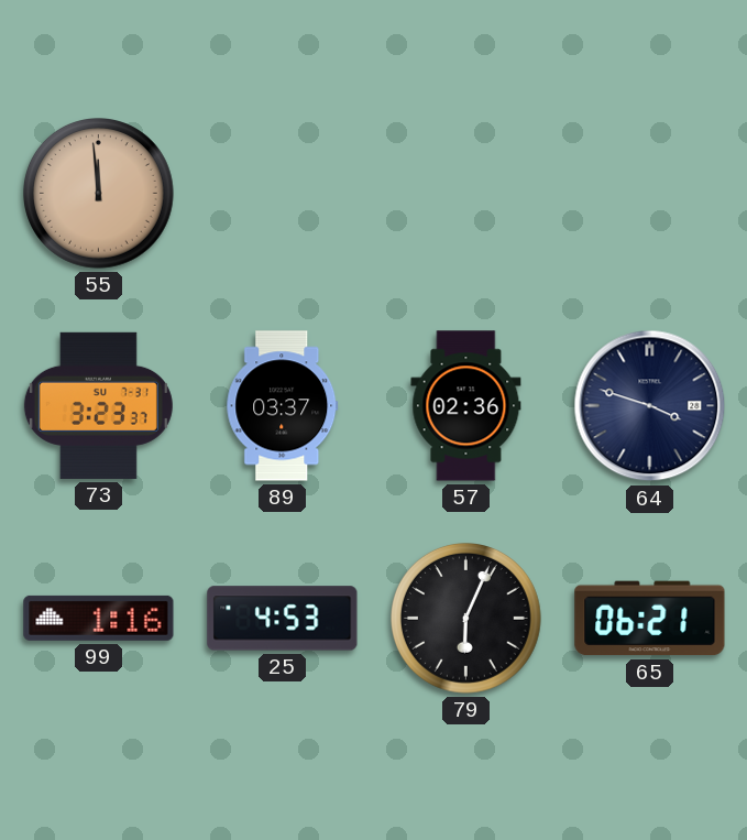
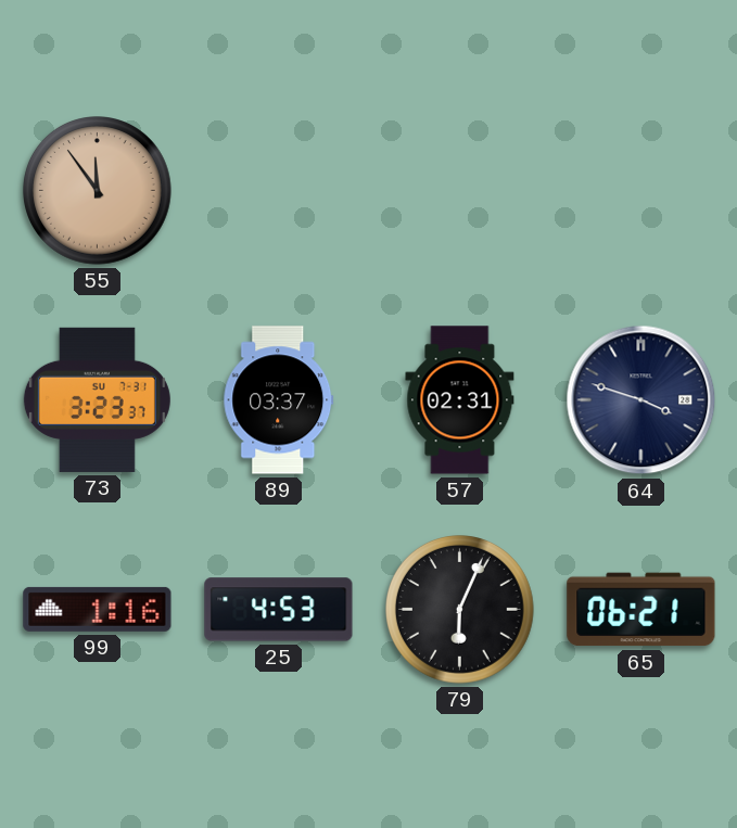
55: 11:59 -> 11:54
57: 02:36 -> 02:31
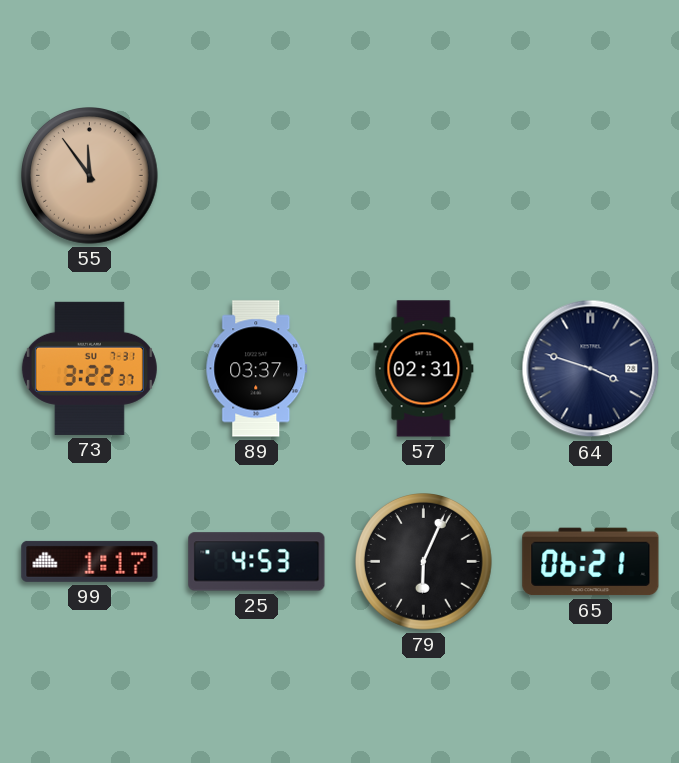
73: 3:23 -> 3:22
99: 1:16 -> 1:17
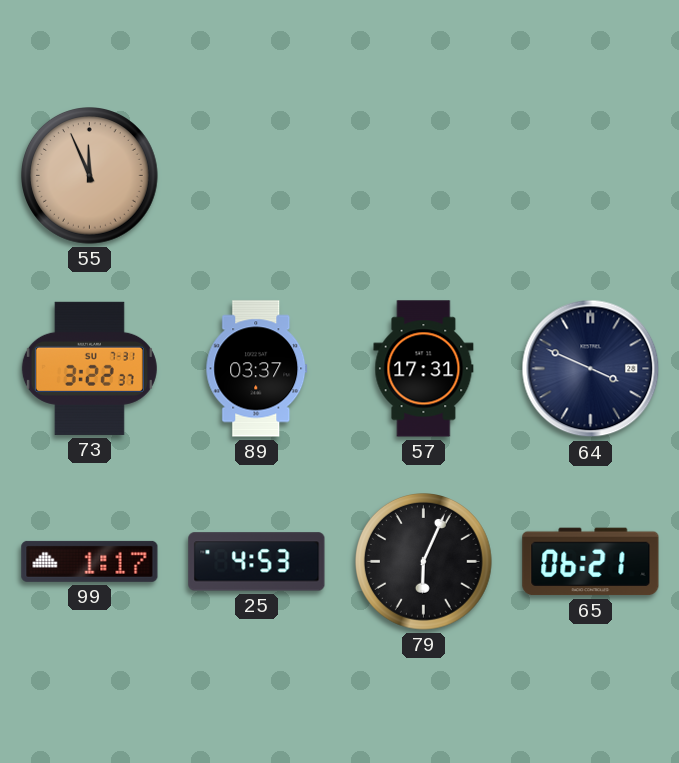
55: 11:54 -> 11:56
57: 02:31 -> 17:31
64: 3:48 -> 3:49
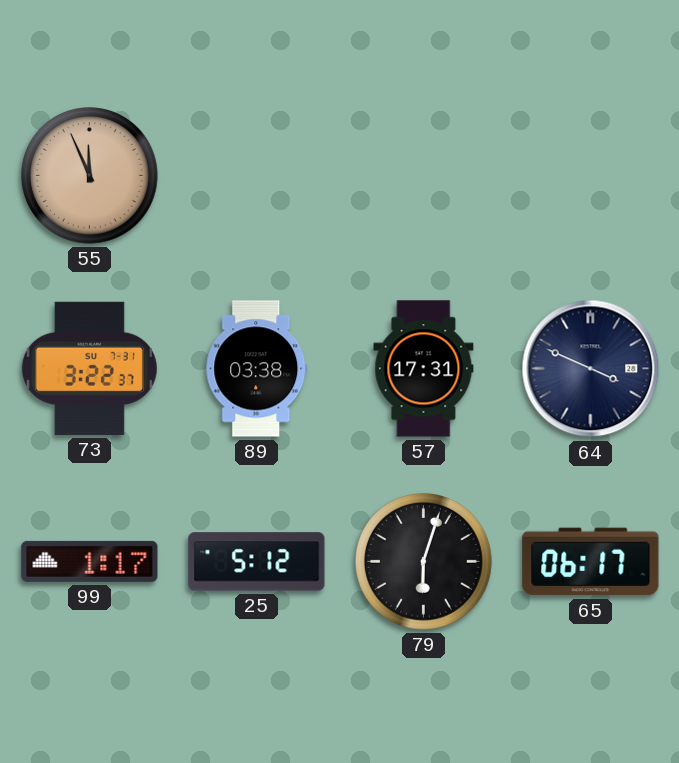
89: 03:37 -> 03:38
25: 4:53 -> 5:12
79: 6:04 -> 6:03
65: 06:21 -> 06:17
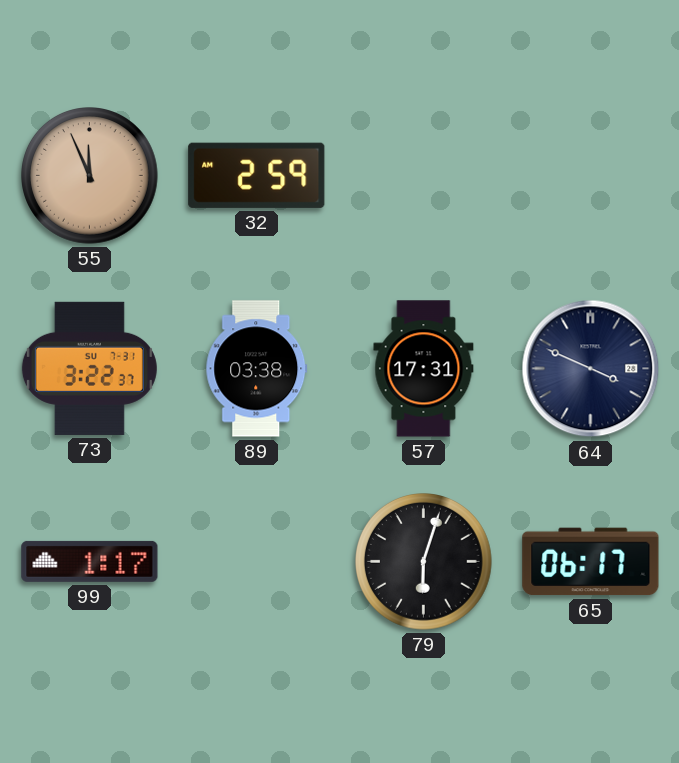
32: none -> 2:59
25: 5:12 -> none
